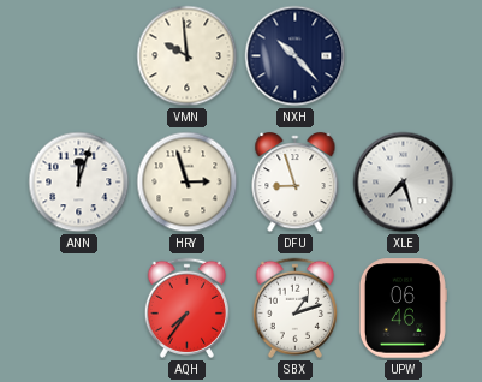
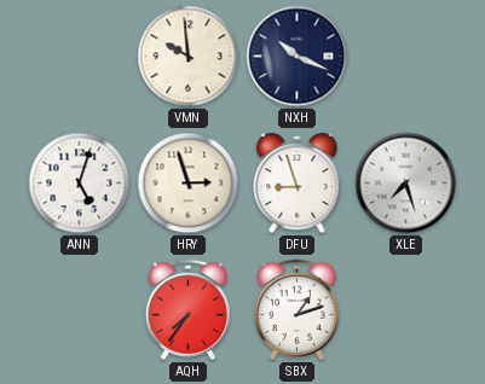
NXH: 10:23 -> 10:19
ANN: 12:03 -> 5:03
UPW: 06:46 -> none
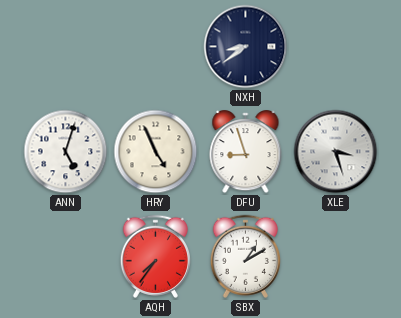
VMN: 9:59 -> none
NXH: 10:19 -> 8:39
HRY: 2:57 -> 4:56
XLE: 7:27 -> 3:27
SBX: 1:12 -> 1:10
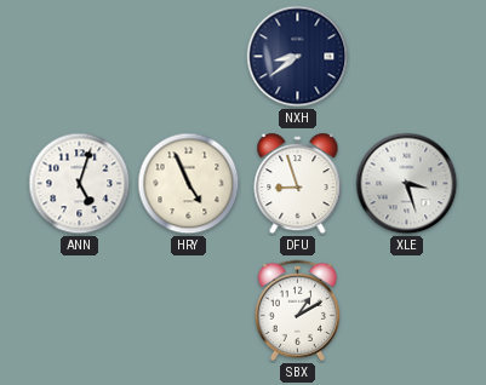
AQH: 7:36 -> none
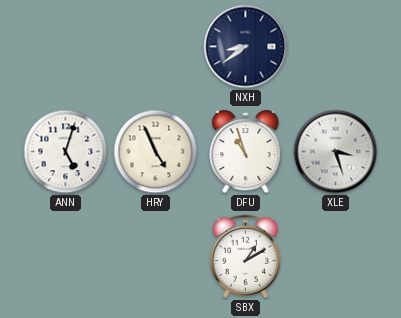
DFU: 8:57 -> 10:57
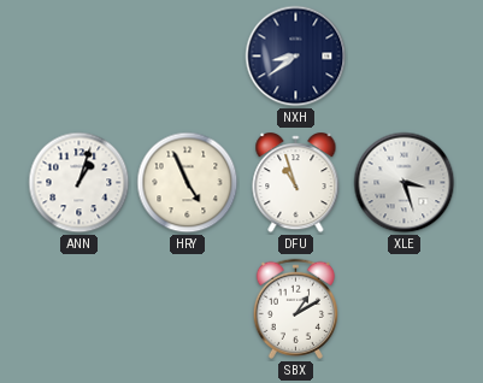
ANN: 5:03 -> 1:03
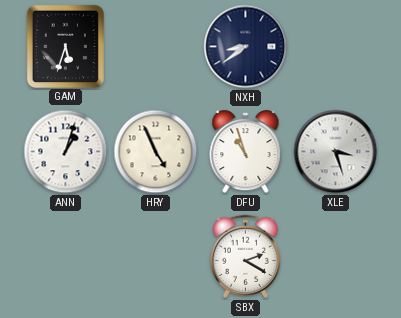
GAM: none -> 5:33
SBX: 1:10 -> 2:20
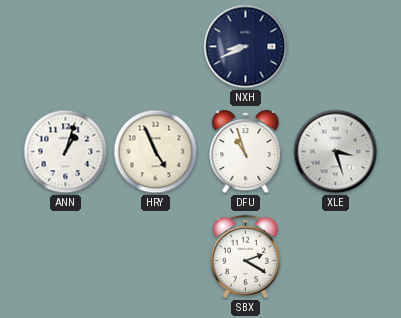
GAM: 5:33 -> none
NXH: 8:39 -> 8:41
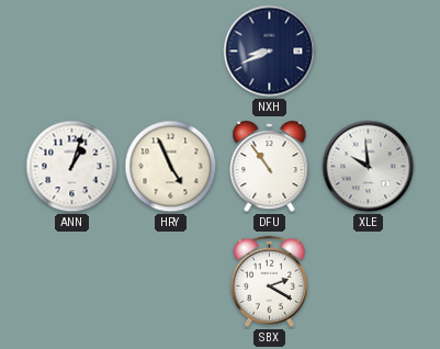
DFU: 10:57 -> 10:54
XLE: 3:27 -> 9:59
